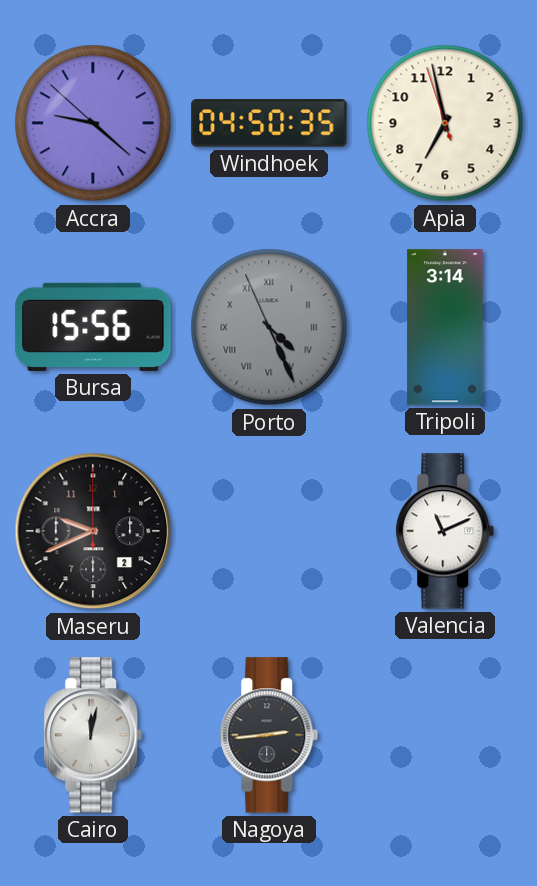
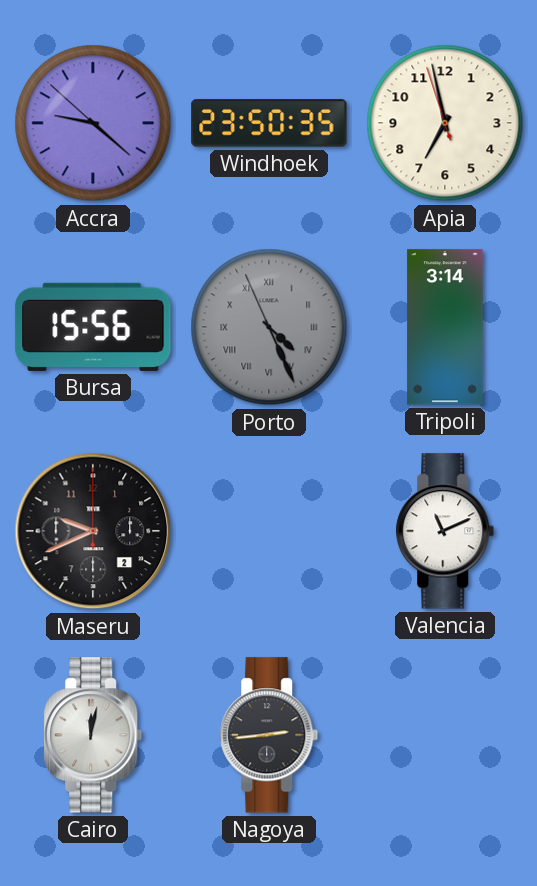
Windhoek: 04:50 -> 23:50
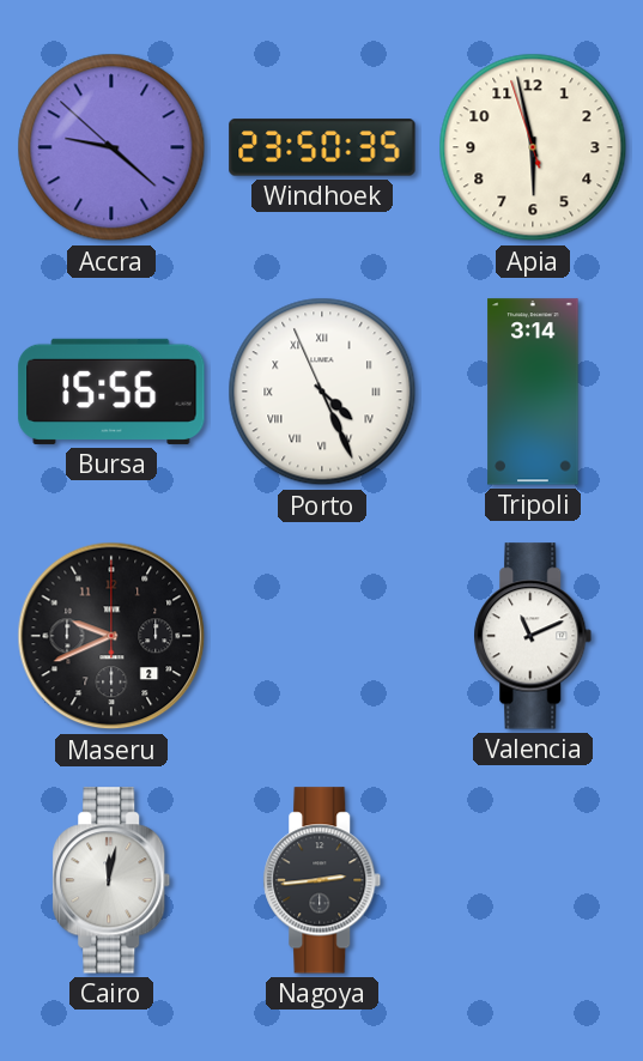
Apia: 6:57 -> 5:57
Porto dial: grey -> white
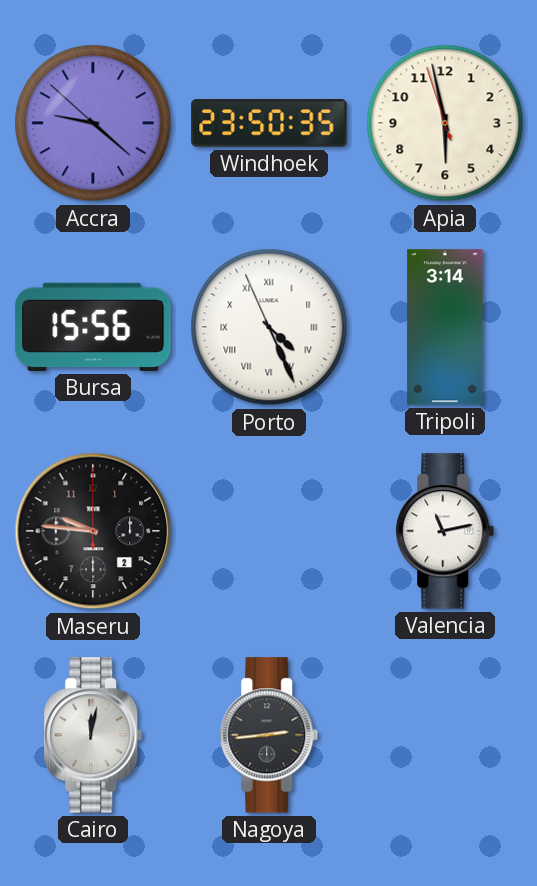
Maseru: 9:41 -> 9:46
Valencia: 11:11 -> 11:13
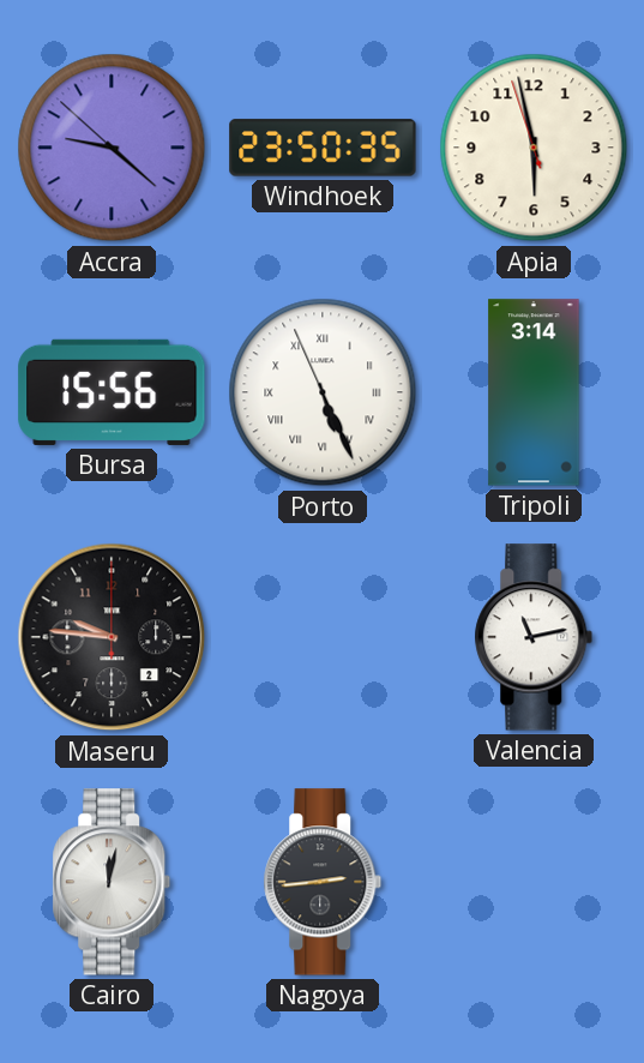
Porto: 4:25 -> 5:25
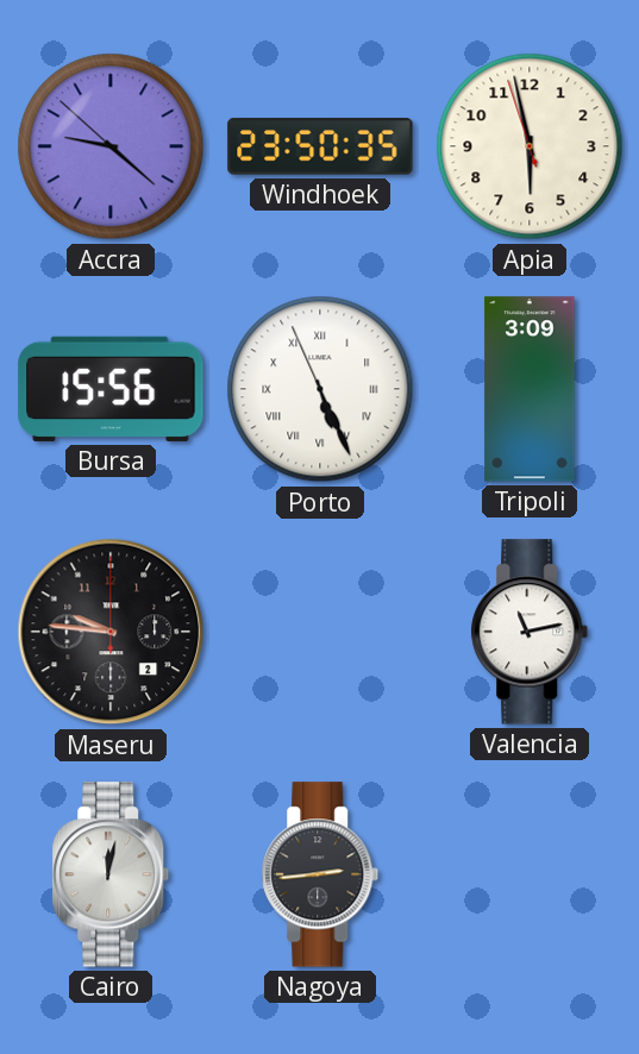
Tripoli: 3:14 -> 3:09
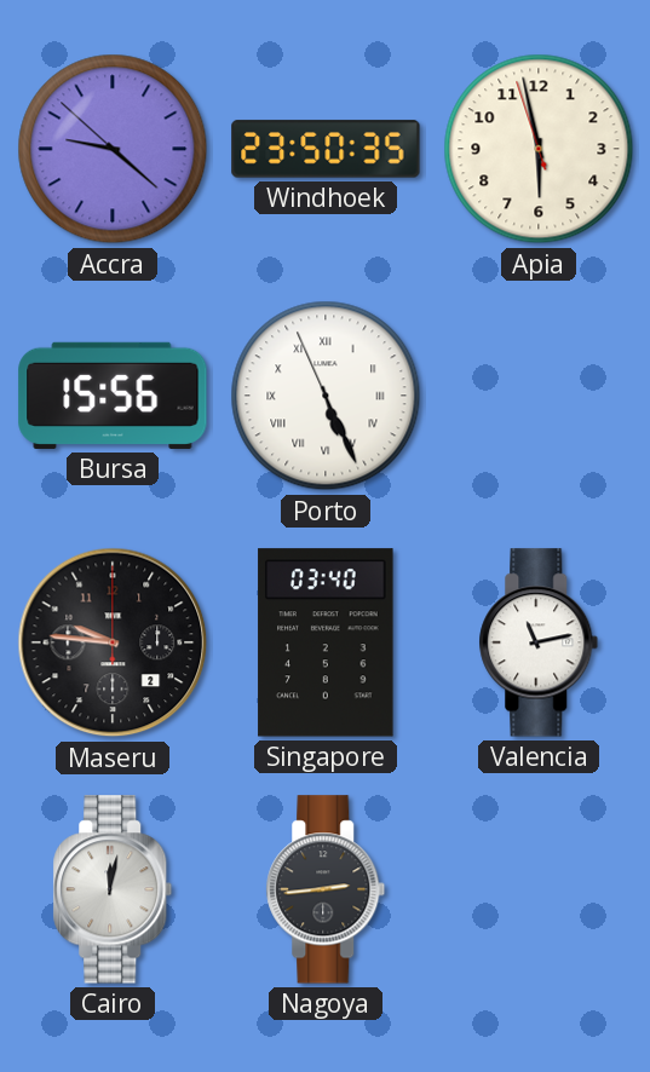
Tripoli: 3:09 -> none
Singapore: none -> 03:40
